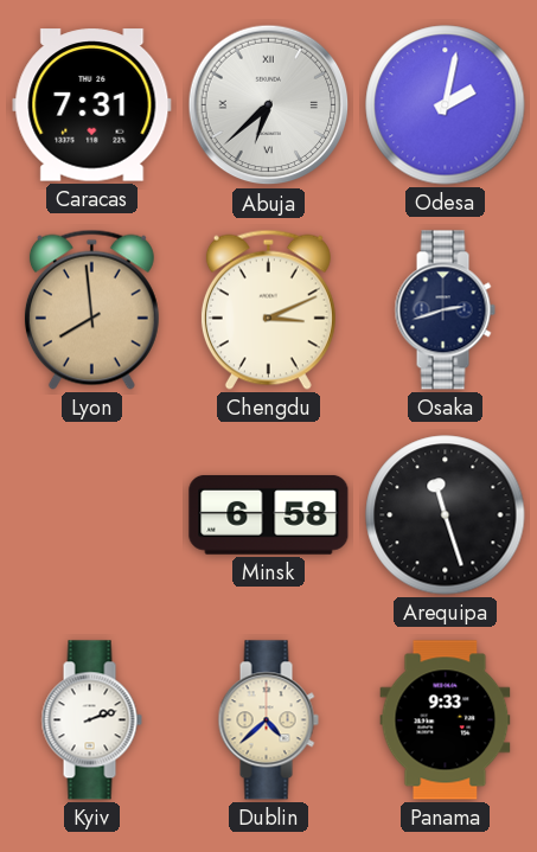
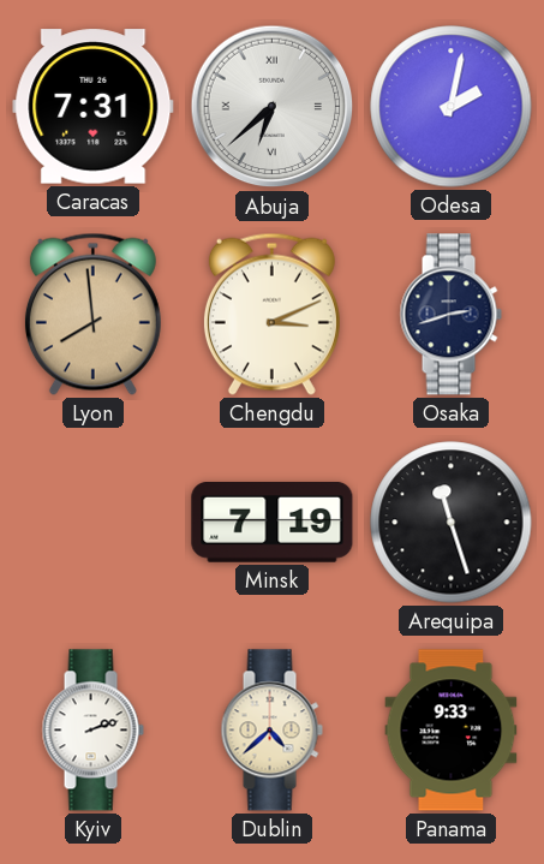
Minsk: 6:58 -> 7:19
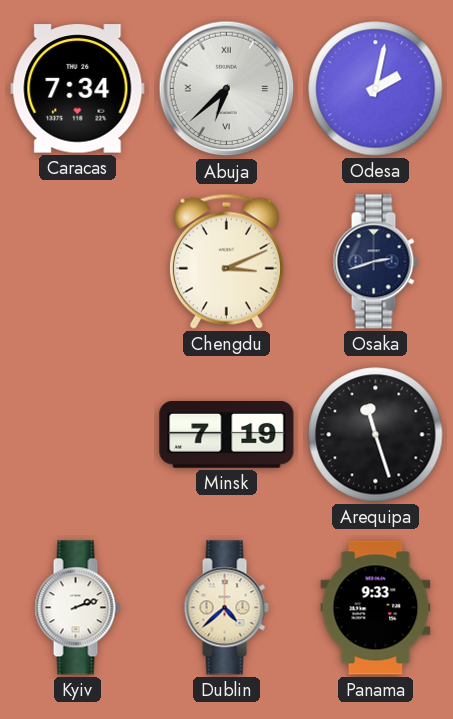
Caracas: 7:31 -> 7:34
Lyon: 7:59 -> none
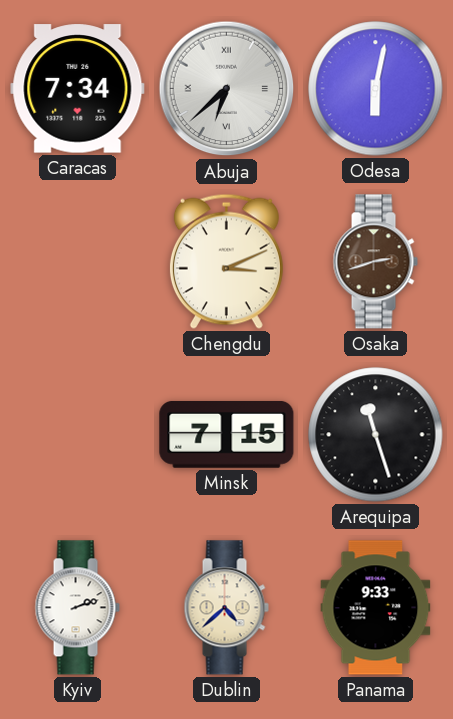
Odesa: 2:02 -> 6:02
Osaka dial: navy -> brown
Minsk: 7:19 -> 7:15
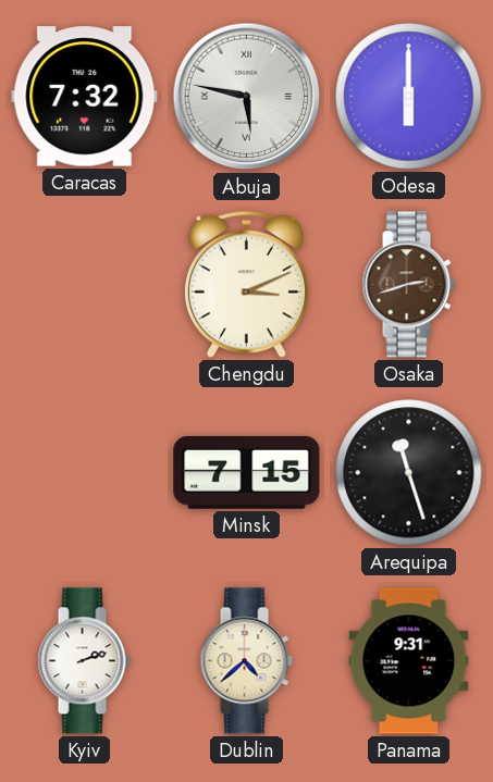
Caracas: 7:34 -> 7:32
Abuja: 6:38 -> 5:47
Odesa: 6:02 -> 6:00
Panama: 9:33 -> 9:31
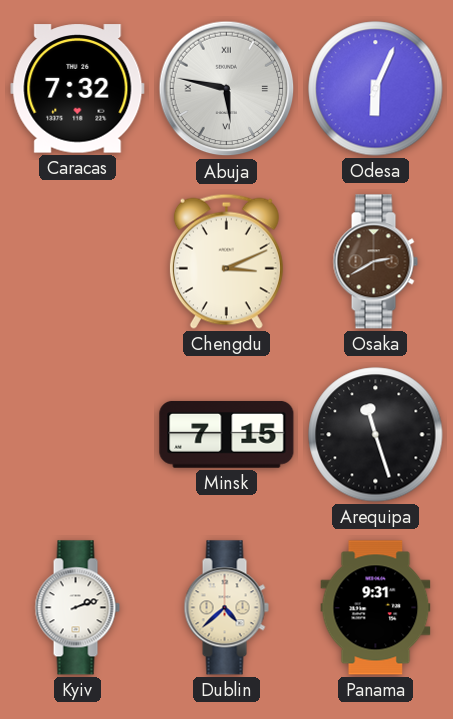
Odesa: 6:00 -> 6:04
Osaka: 2:42 -> 2:40
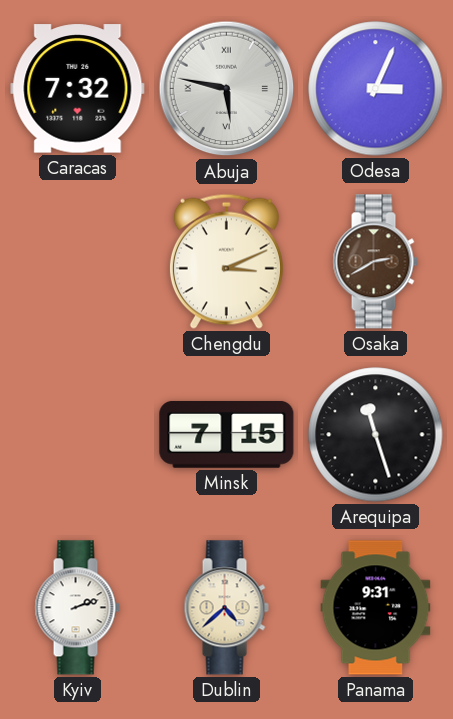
Odesa: 6:04 -> 3:04
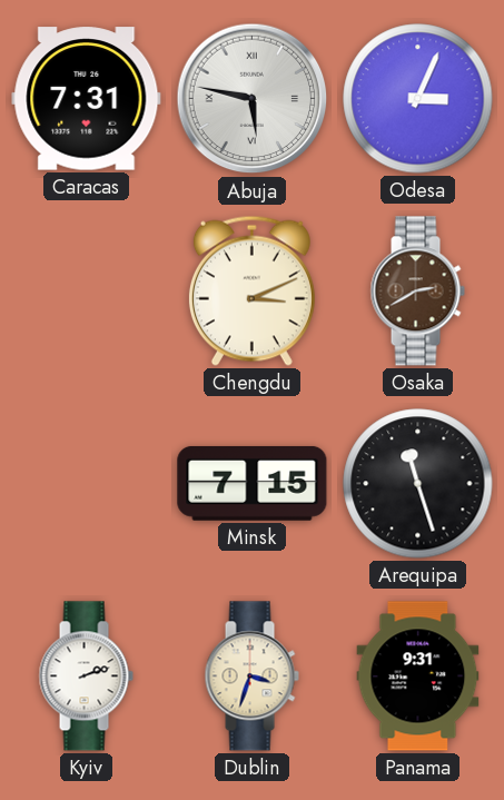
Caracas: 7:32 -> 7:31
Dublin: 4:38 -> 3:33
